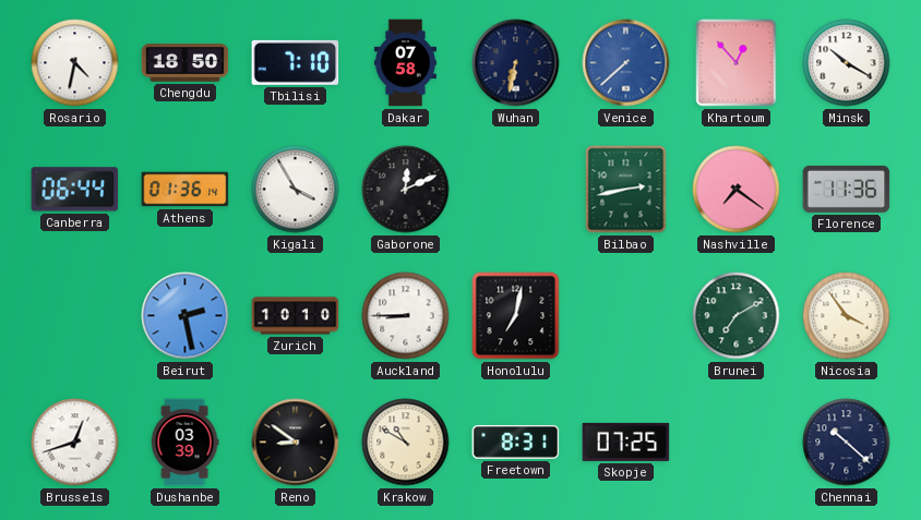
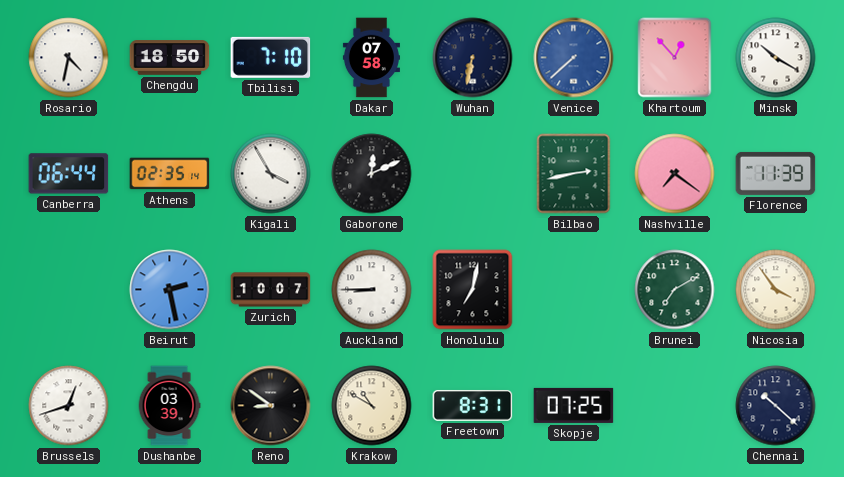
Athens: 01:36 -> 02:35
Florence: 11:36 -> 11:39
Zurich: 10:10 -> 10:07
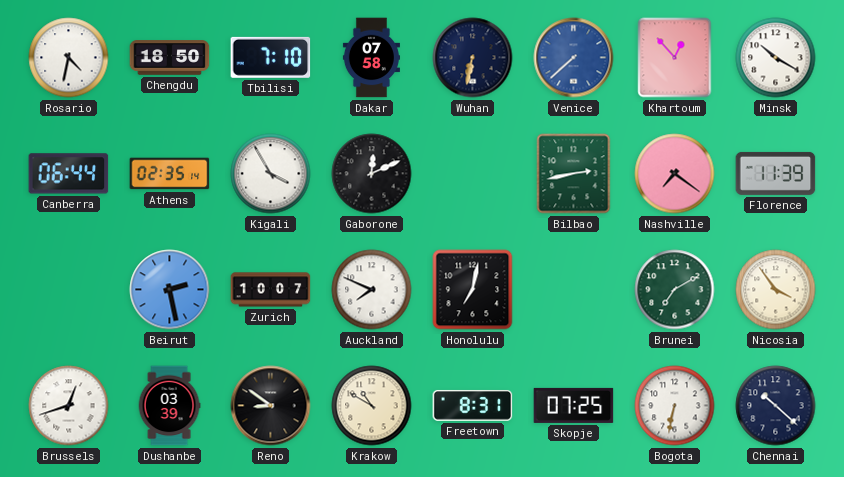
Auckland: 8:45 -> 7:49
Bogota: none -> 6:32
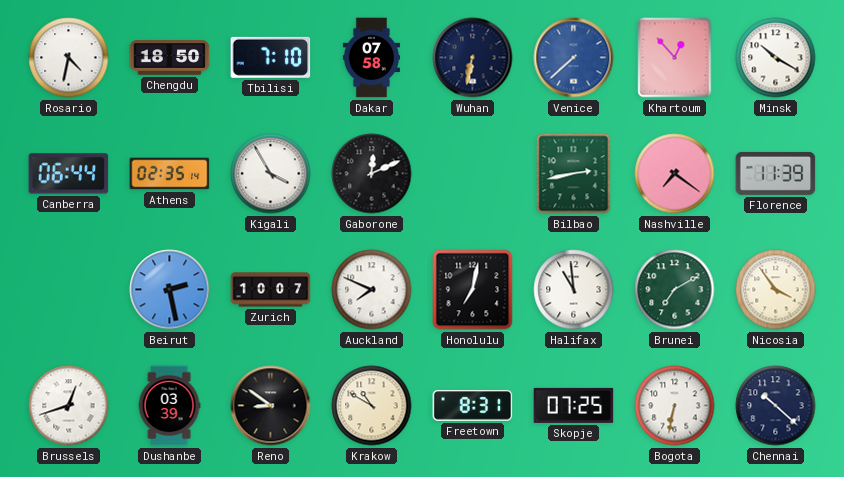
Halifax: none -> 10:59
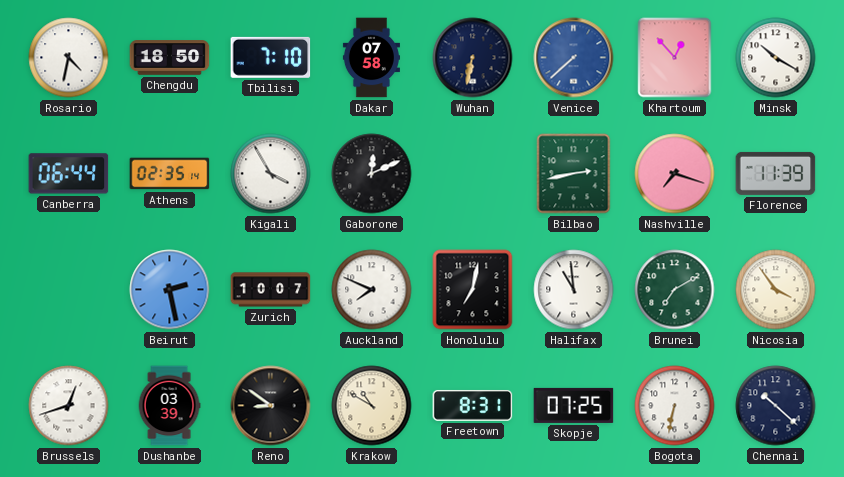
Nashville: 7:21 -> 7:18
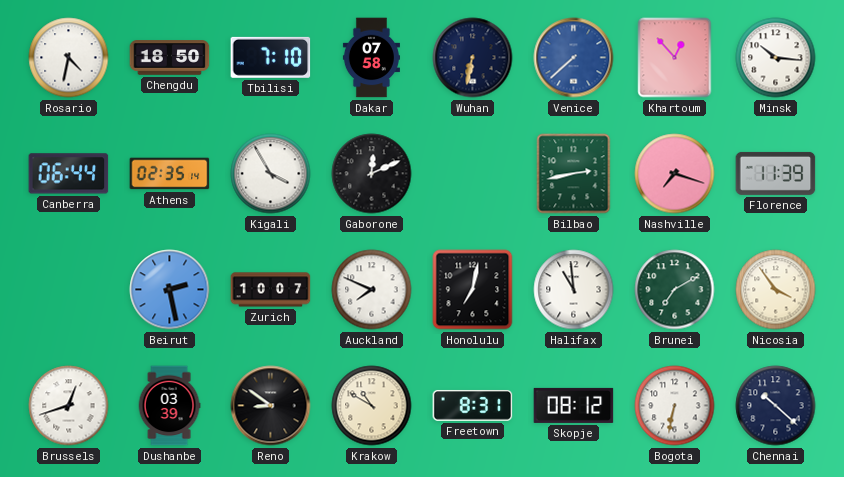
Minsk: 10:20 -> 10:16
Skopje: 07:25 -> 08:12
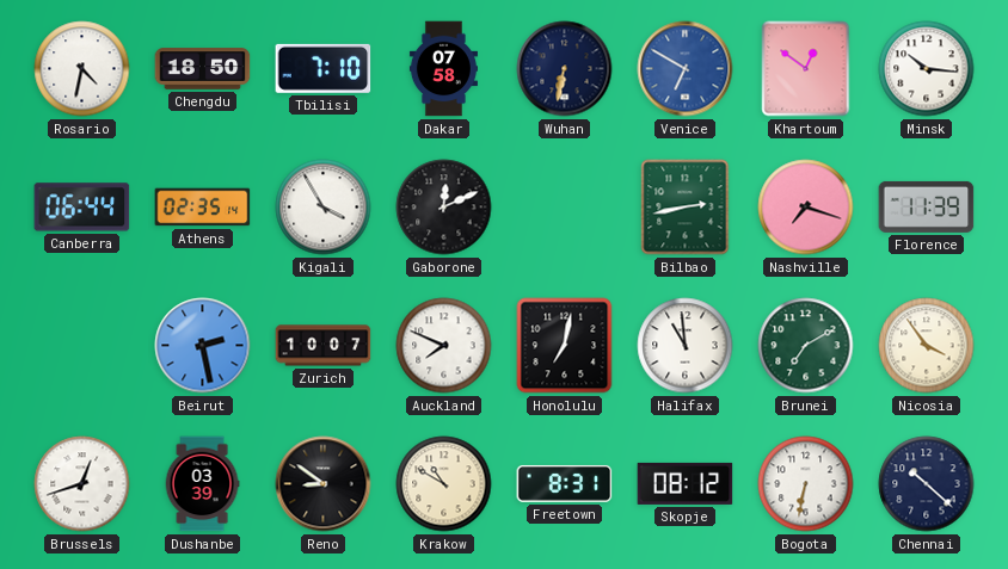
Venice: 7:38 -> 6:50
Khartoum: 12:53 -> 12:51
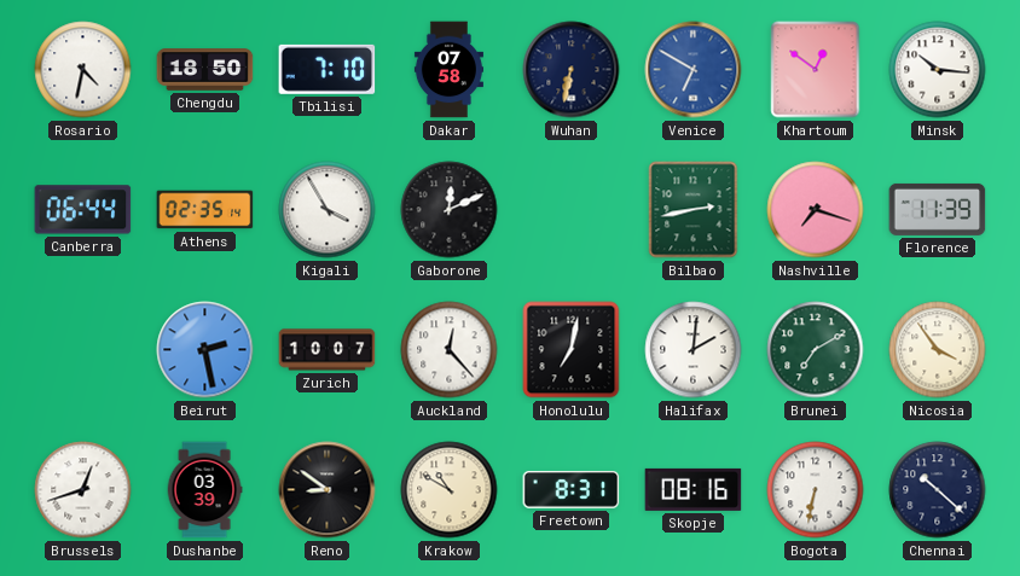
Auckland: 7:49 -> 12:23
Halifax: 10:59 -> 2:01
Skopje: 08:12 -> 08:16
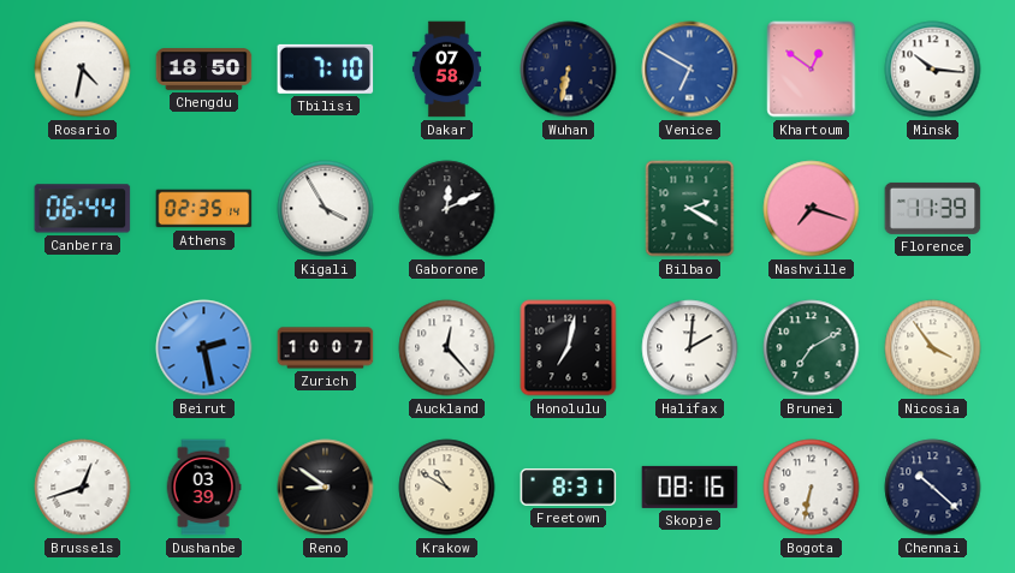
Bilbao: 2:43 -> 2:20
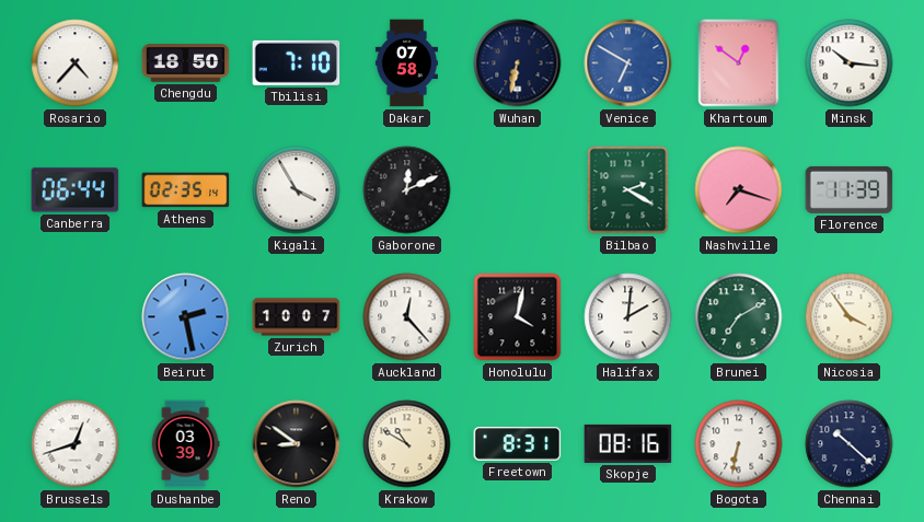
Rosario: 4:32 -> 4:37
Honolulu: 7:02 -> 4:02
